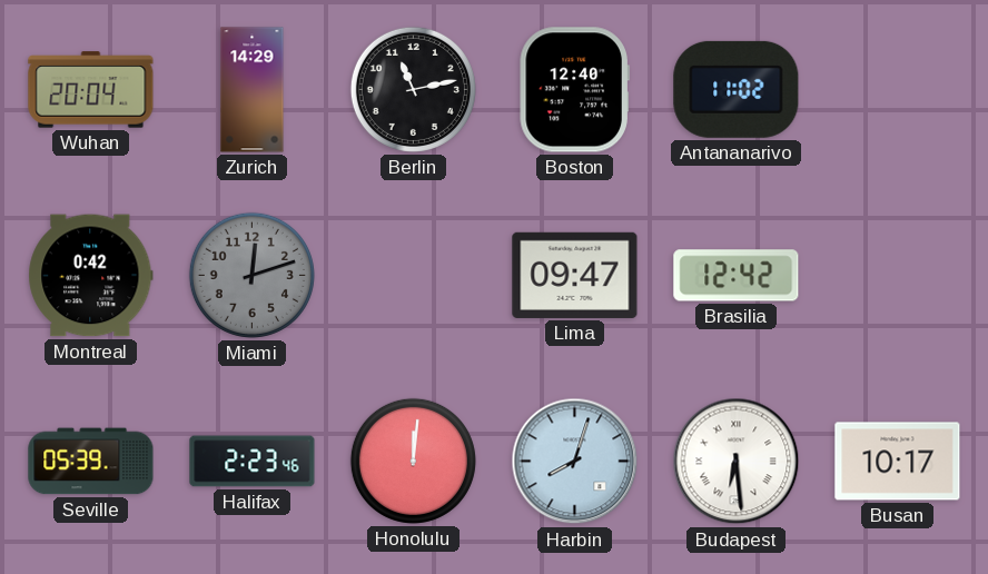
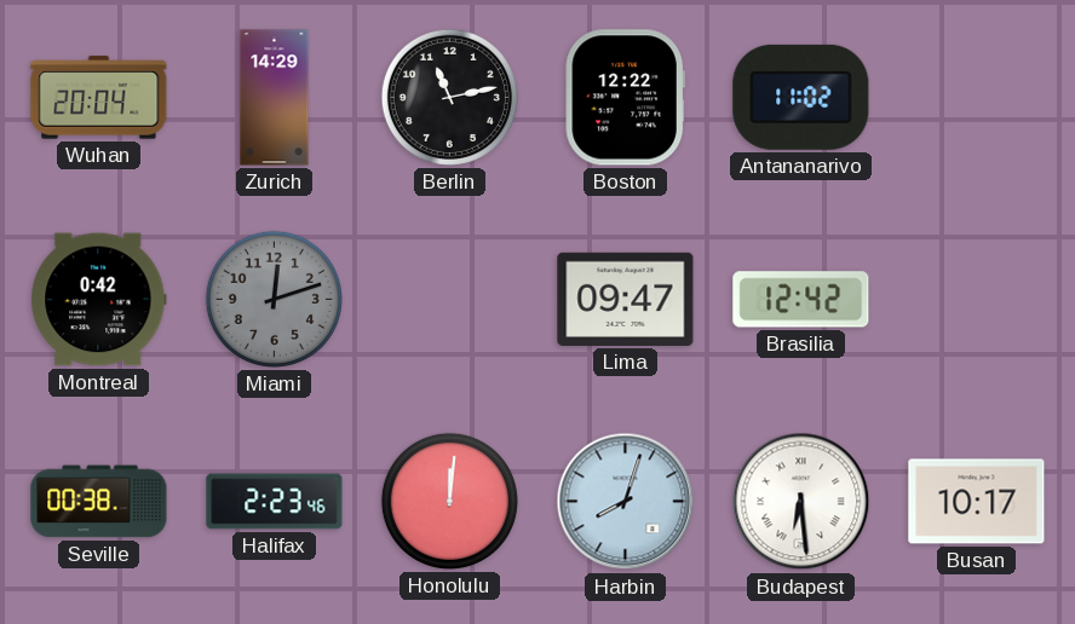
Boston: 12:40 -> 12:22
Seville: 05:39 -> 00:38
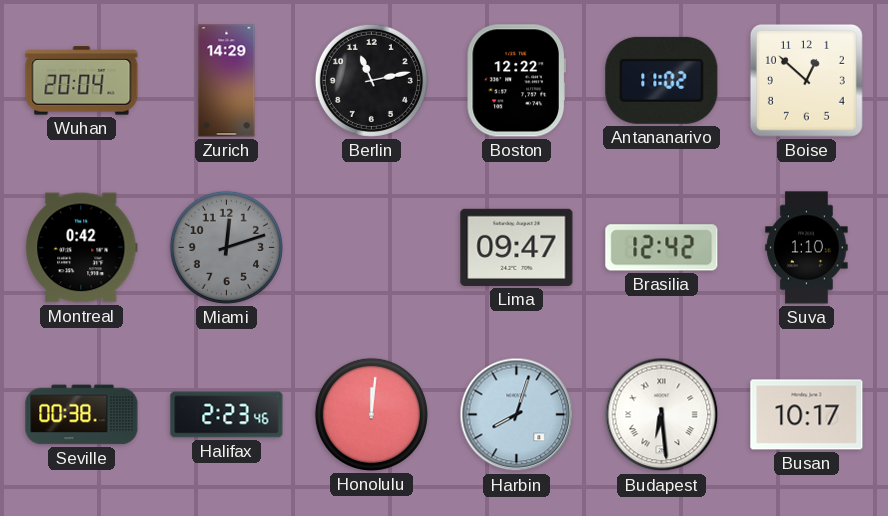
Boise: none -> 12:52
Suva: none -> 1:10
